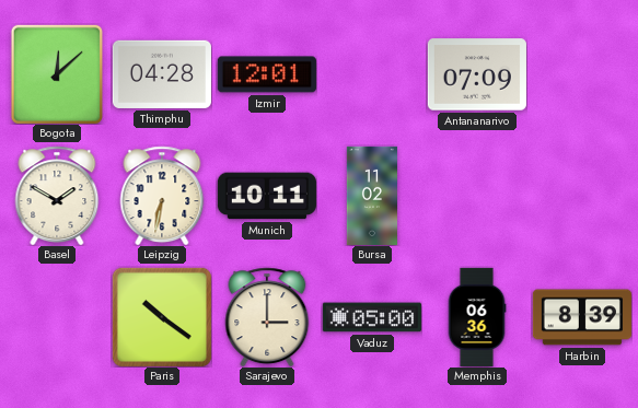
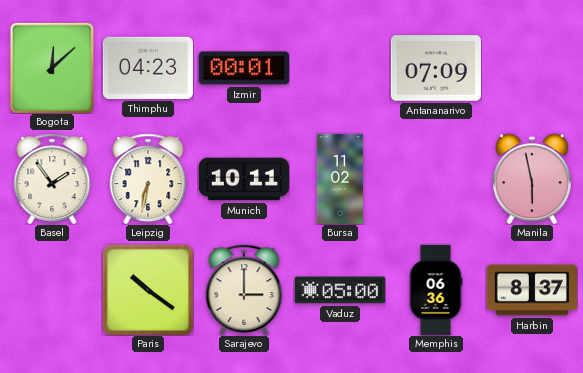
Thimphu: 04:28 -> 04:23
Izmir: 12:01 -> 00:01
Basel: 1:50 -> 1:54
Manila: none -> 5:58
Harbin: 8:39 -> 8:37
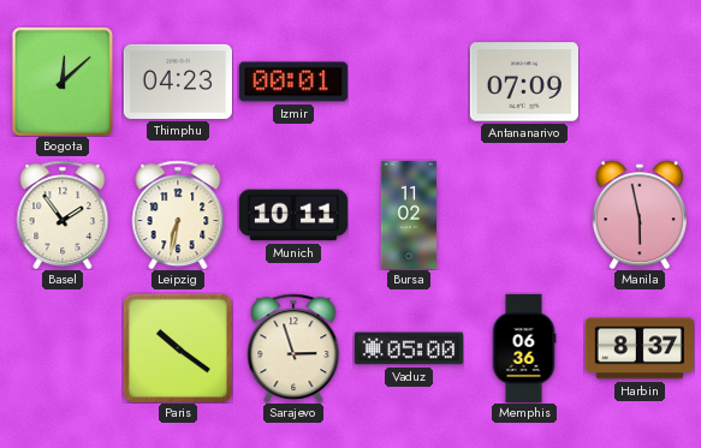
Sarajevo: 3:00 -> 2:57
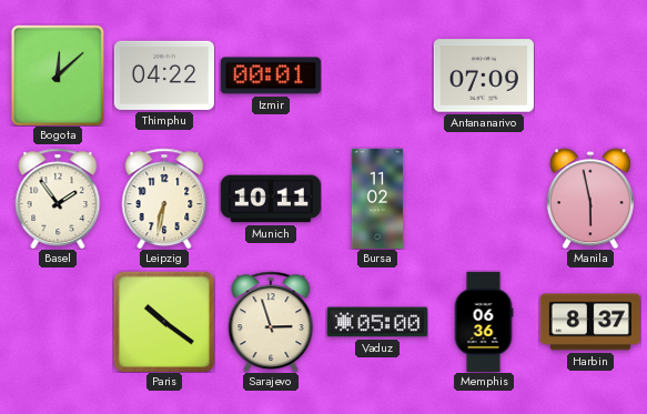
Thimphu: 04:23 -> 04:22
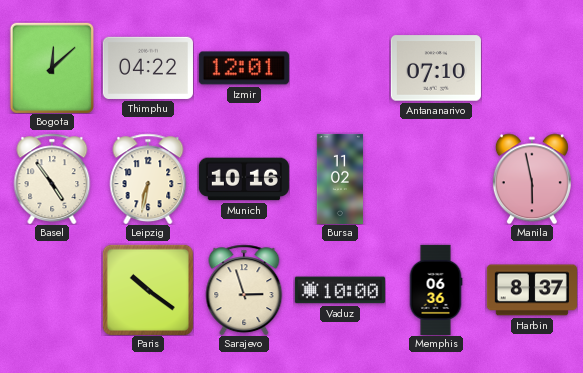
Izmir: 00:01 -> 12:01
Antananarivo: 07:09 -> 07:10
Basel: 1:54 -> 4:54
Munich: 10:11 -> 10:16
Vaduz: 05:00 -> 10:00
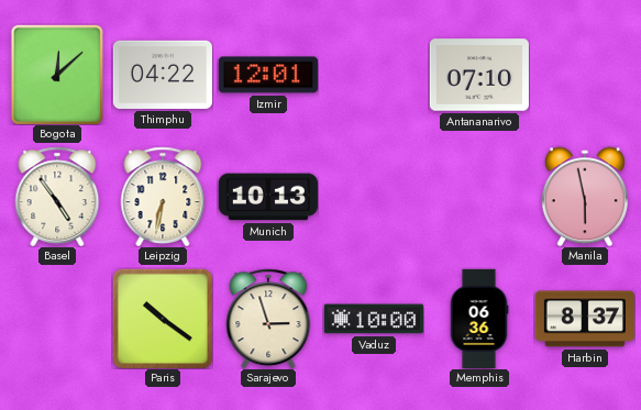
Munich: 10:16 -> 10:13
Bursa: 11:02 -> none
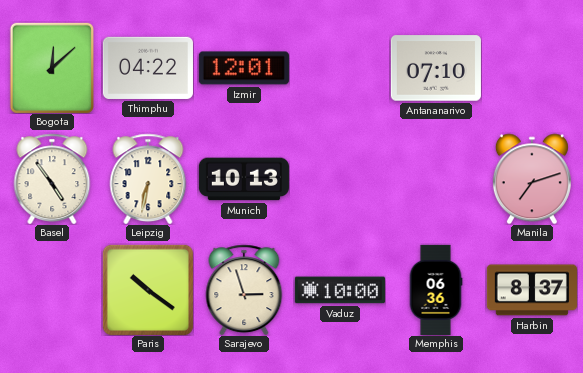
Manila: 5:58 -> 7:12
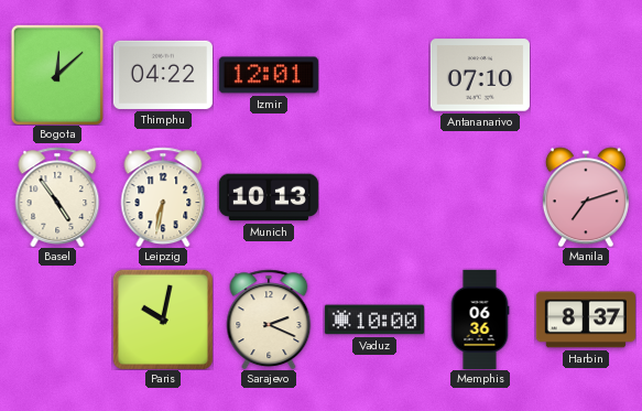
Paris: 10:21 -> 10:02
Sarajevo: 2:57 -> 2:19
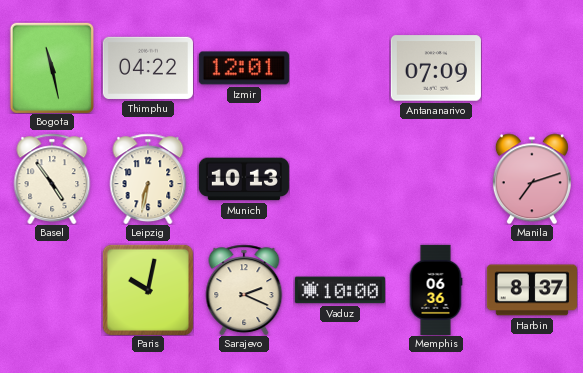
Bogota: 12:08 -> 11:28
Antananarivo: 07:10 -> 07:09
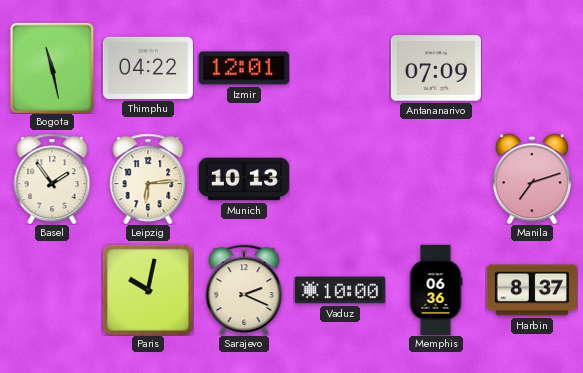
Basel: 4:54 -> 1:54
Leipzig: 6:32 -> 6:14
